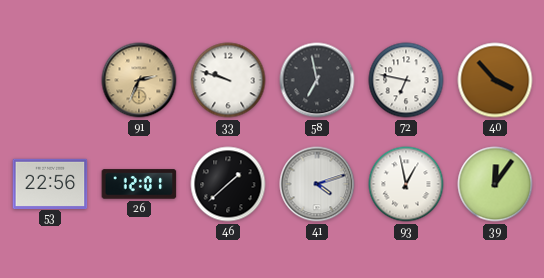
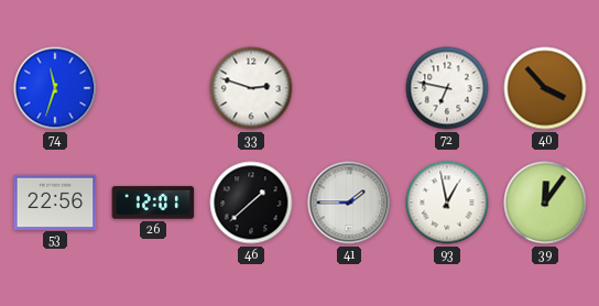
74: none -> 11:33
91: 2:34 -> none
33: 9:48 -> 2:48
58: 6:58 -> none
41: 4:12 -> 1:45
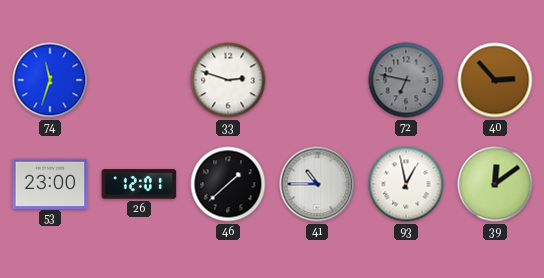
72 dial: white -> grey
40: 3:53 -> 2:53
53: 22:56 -> 23:00
41: 1:45 -> 10:45
39: 12:06 -> 12:09
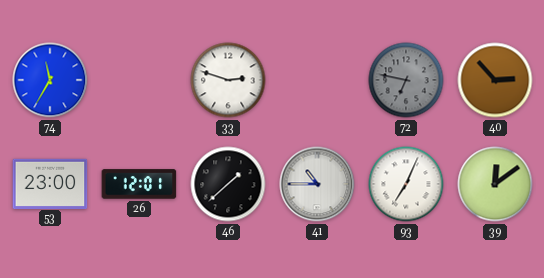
74: 11:33 -> 11:35
93: 12:58 -> 7:04
